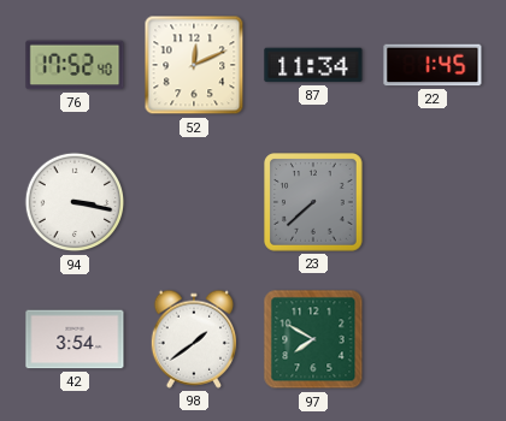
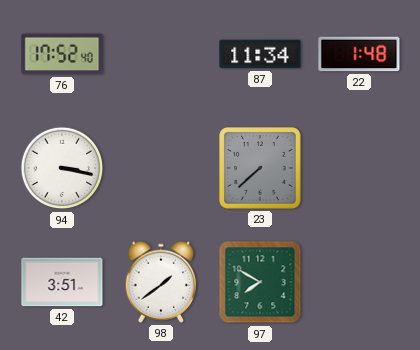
52: 12:11 -> none
22: 1:45 -> 1:48
42: 3:54 -> 3:51
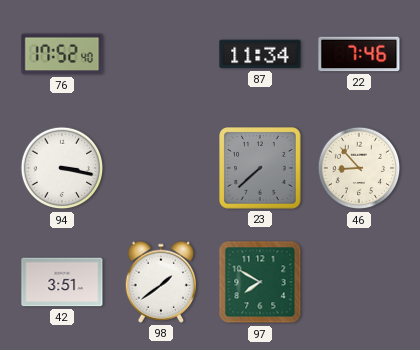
22: 1:48 -> 7:46
46: none -> 8:53
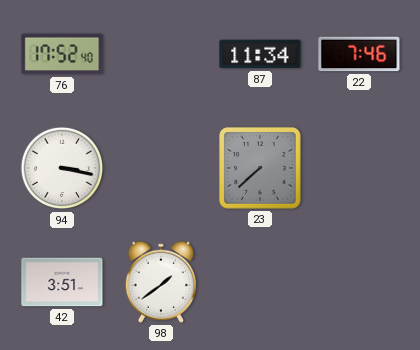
46: 8:53 -> none
97: 7:50 -> none
